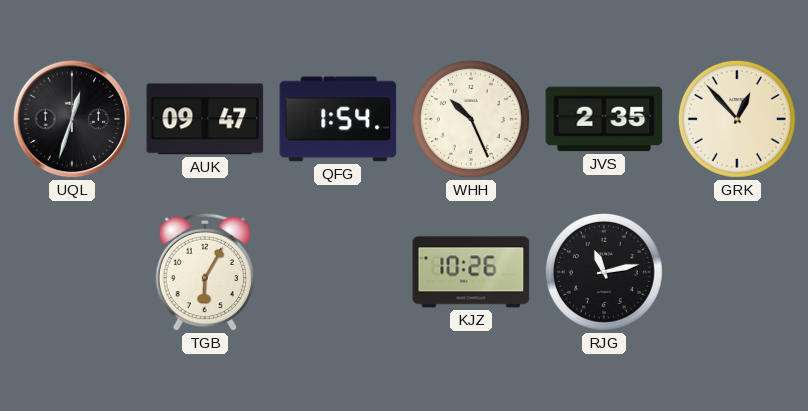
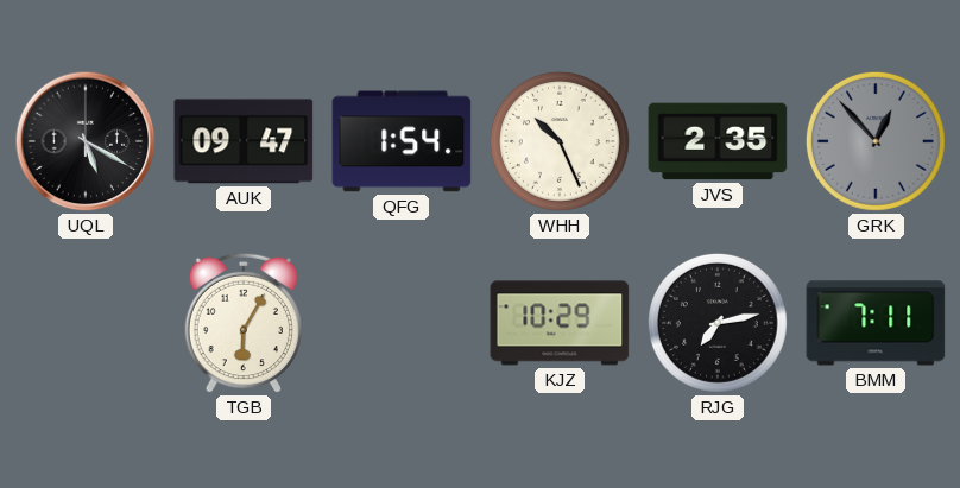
UQL: 12:33 -> 5:20
GRK dial: cream -> grey
KJZ: 10:26 -> 10:29
RJG: 11:13 -> 7:13
BMM: none -> 7:11
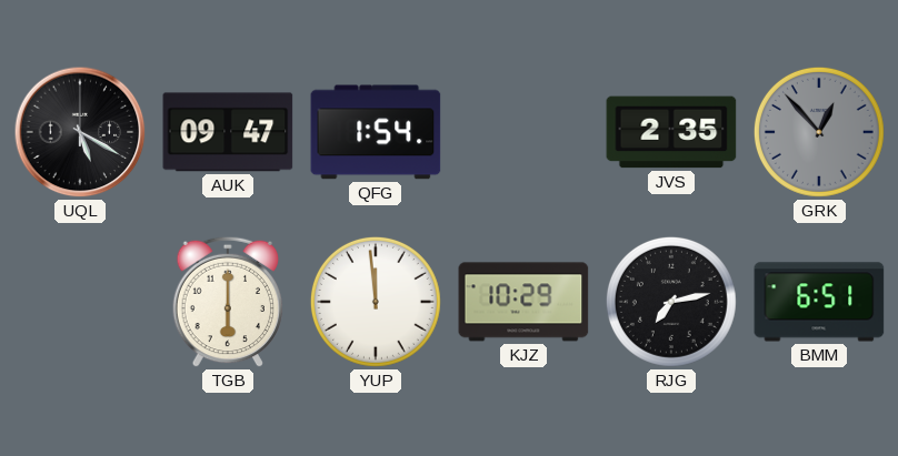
WHH: 10:26 -> none
TGB: 6:05 -> 6:00
YUP: none -> 11:59
BMM: 7:11 -> 6:51
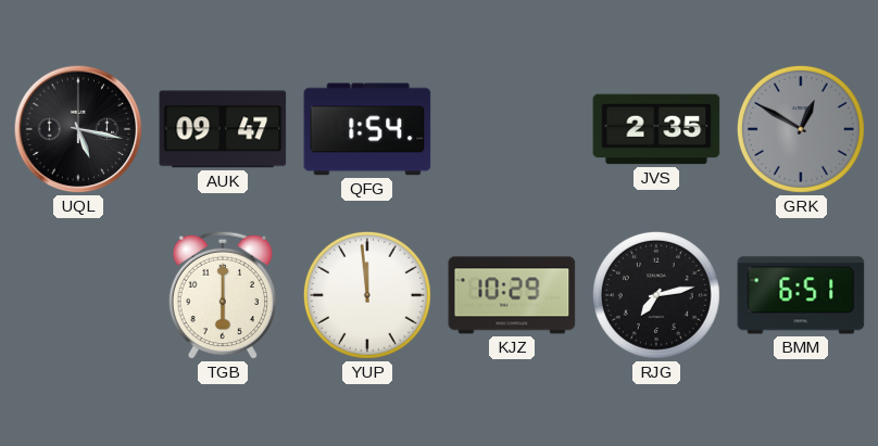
UQL: 5:20 -> 5:17
GRK: 12:53 -> 12:50
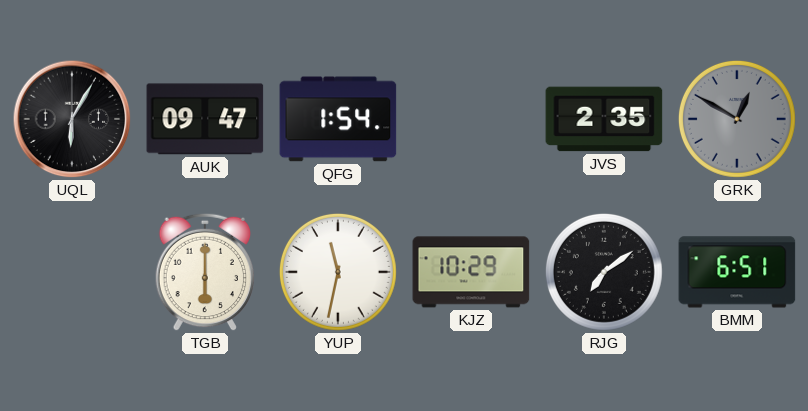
UQL: 5:17 -> 6:05
YUP: 11:59 -> 11:32
RJG: 7:13 -> 7:09
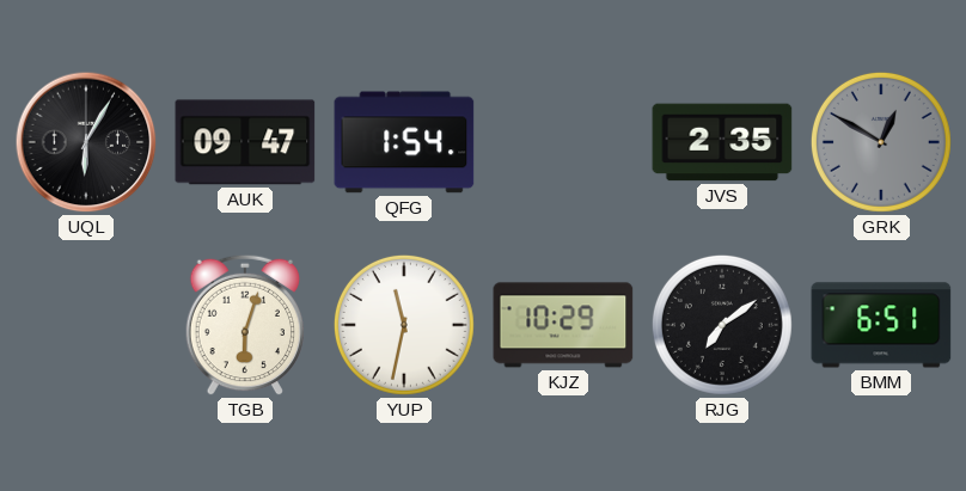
TGB: 6:00 -> 6:03
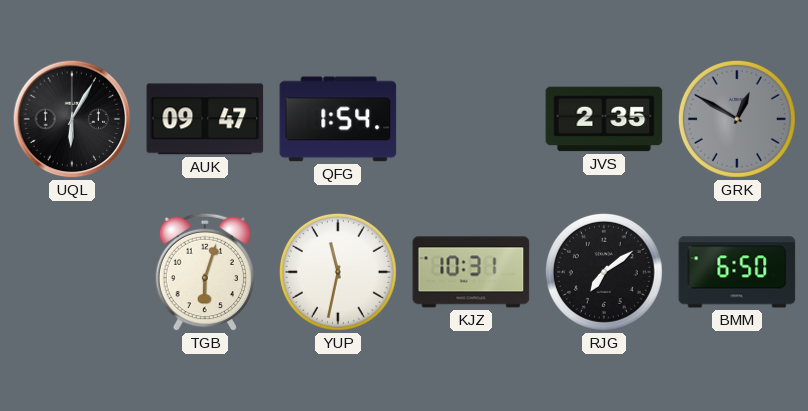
KJZ: 10:29 -> 10:31
BMM: 6:51 -> 6:50
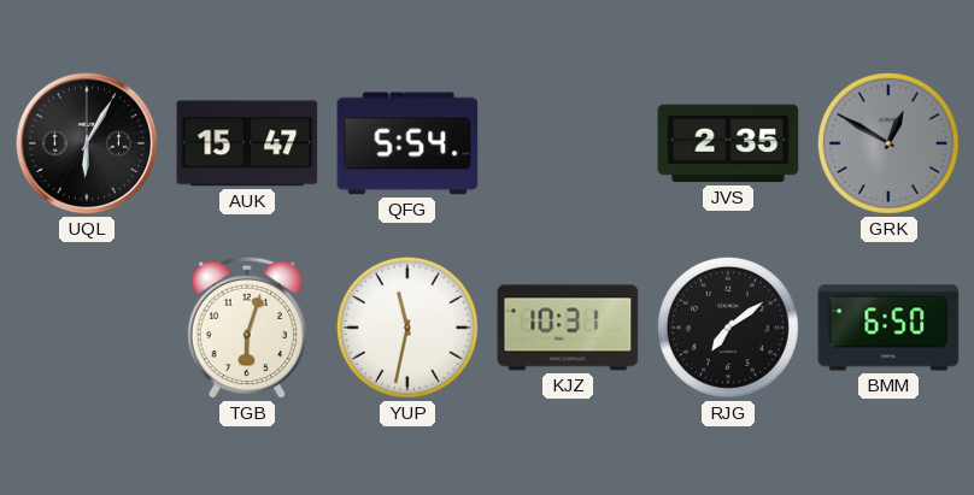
AUK: 09:47 -> 15:47
QFG: 1:54 -> 5:54
